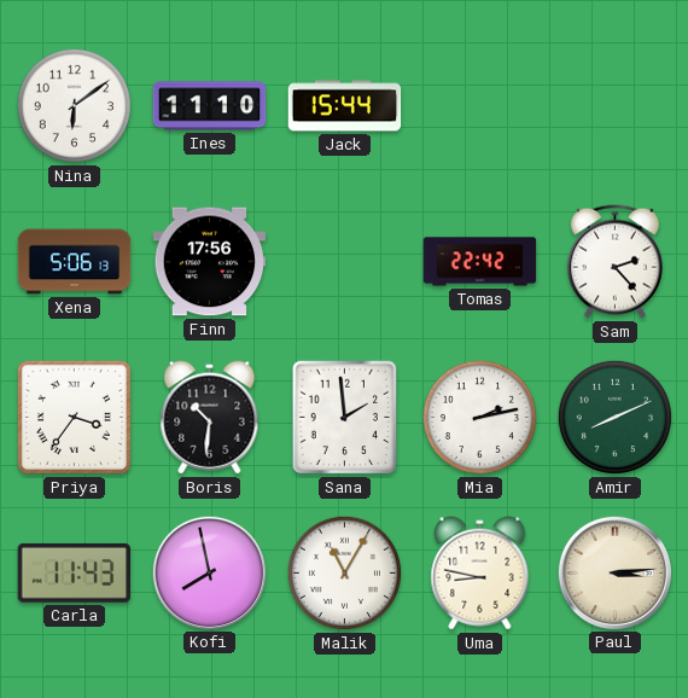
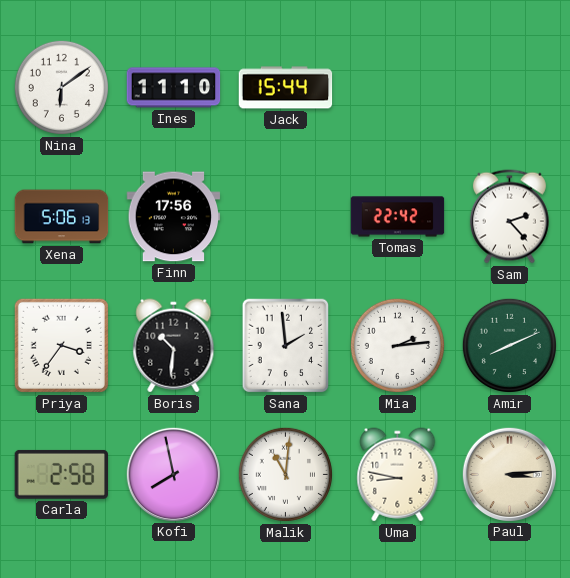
Mia: 2:13 -> 2:14
Carla: 11:43 -> 2:58
Malik: 11:05 -> 11:01
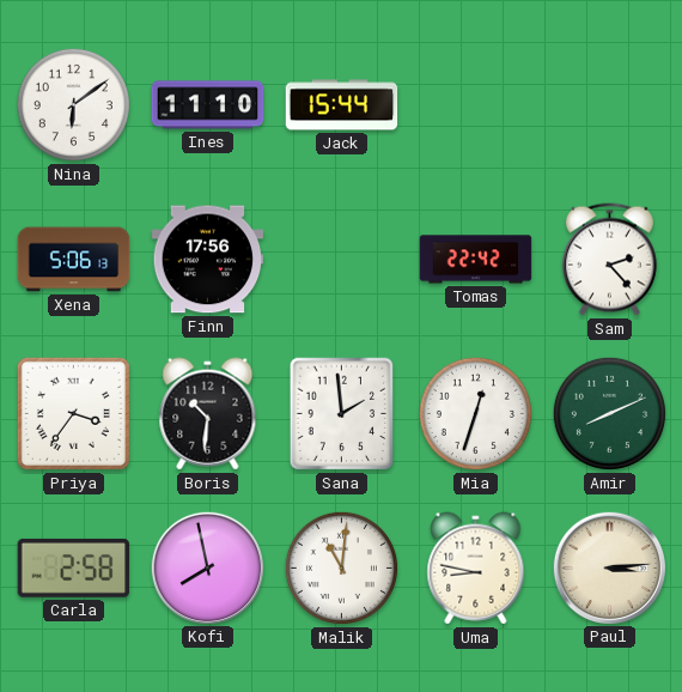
Mia: 2:14 -> 12:33
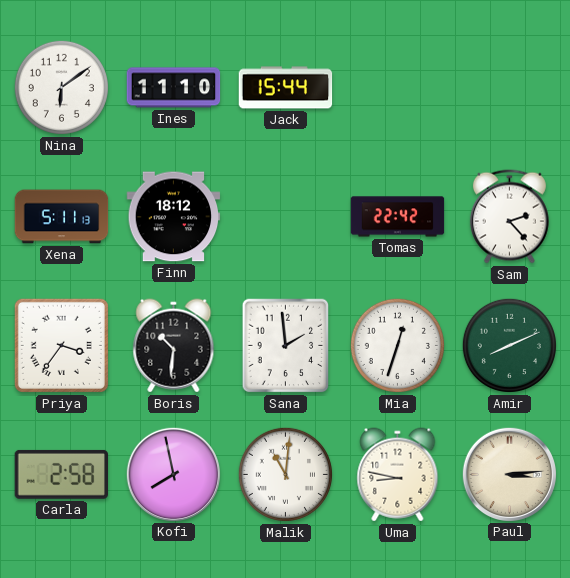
Xena: 5:06 -> 5:11
Finn: 17:56 -> 18:12
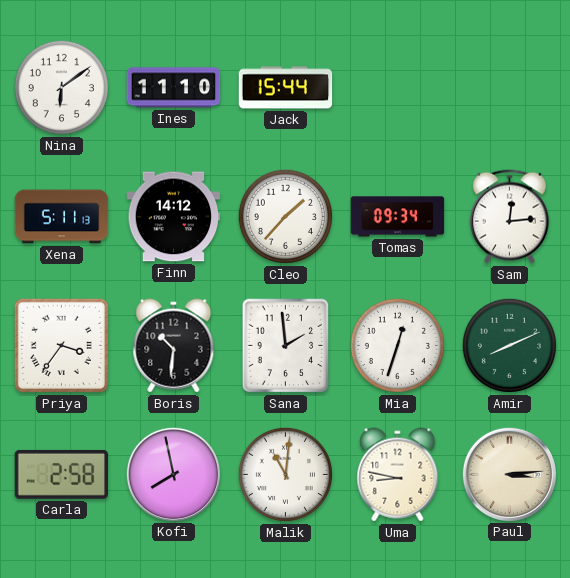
Finn: 18:12 -> 14:12
Cleo: none -> 1:37
Tomas: 22:42 -> 09:34
Sam: 2:23 -> 12:14
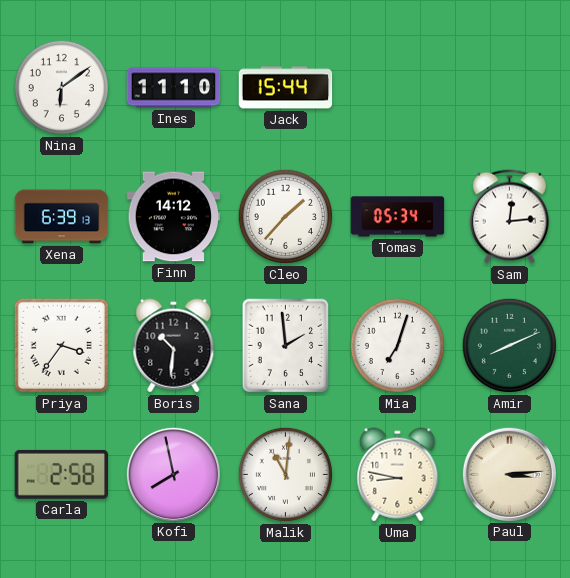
Xena: 5:11 -> 6:39
Tomas: 09:34 -> 05:34
Mia: 12:33 -> 7:03
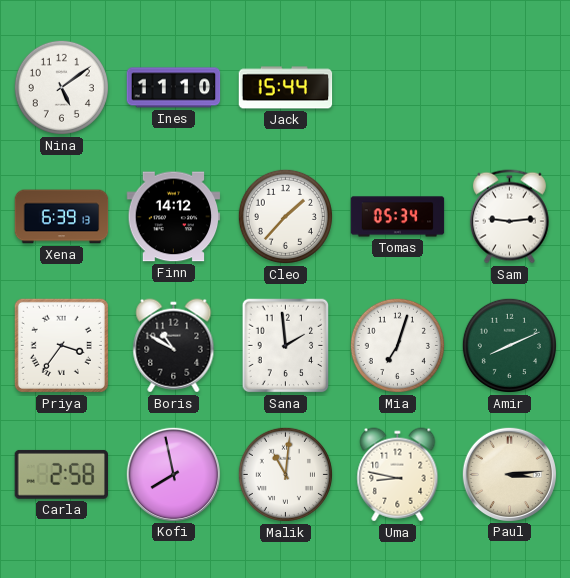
Nina: 6:09 -> 5:09
Sam: 12:14 -> 9:14
Boris: 10:31 -> 10:50
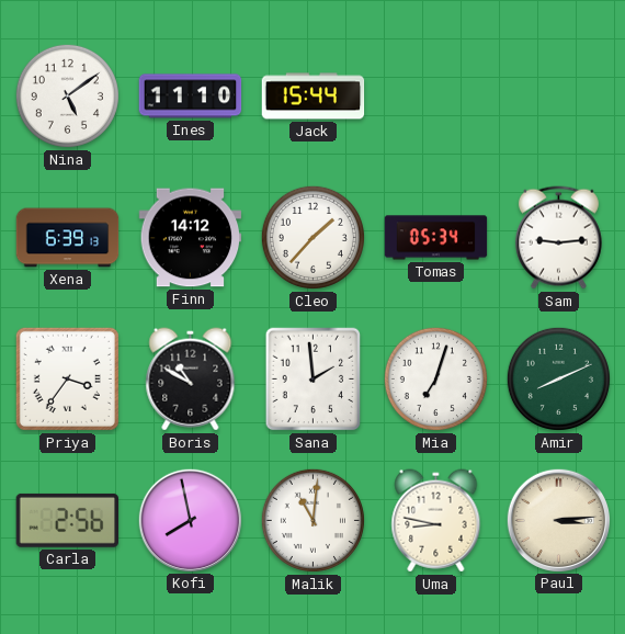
Carla: 2:58 -> 2:56
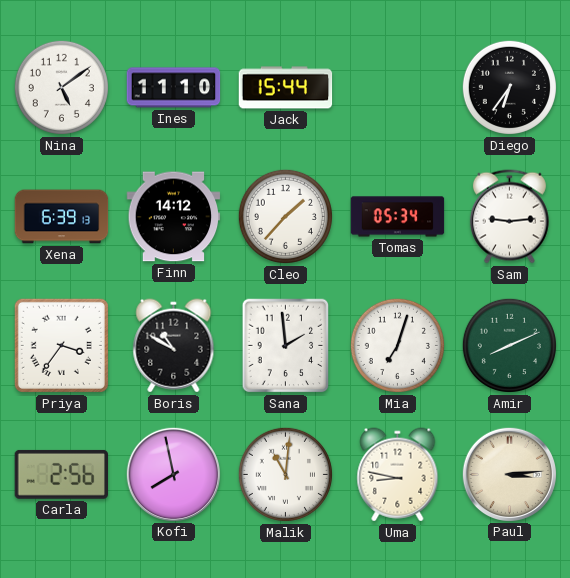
Diego: none -> 6:36
